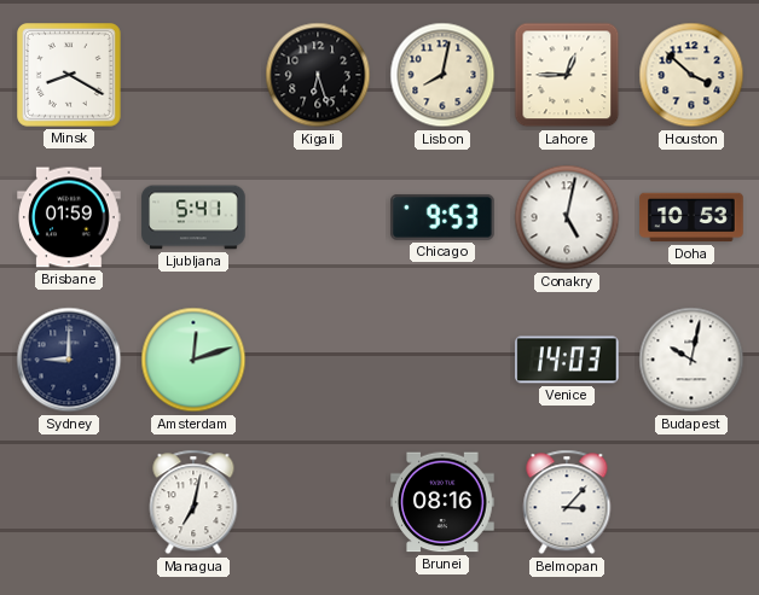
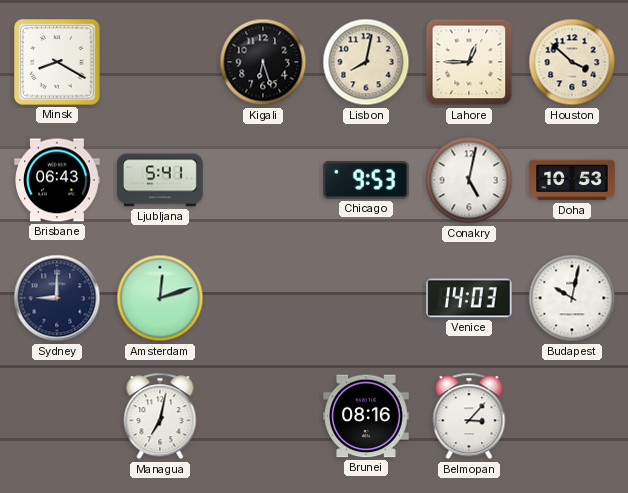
Brisbane: 01:59 -> 06:43
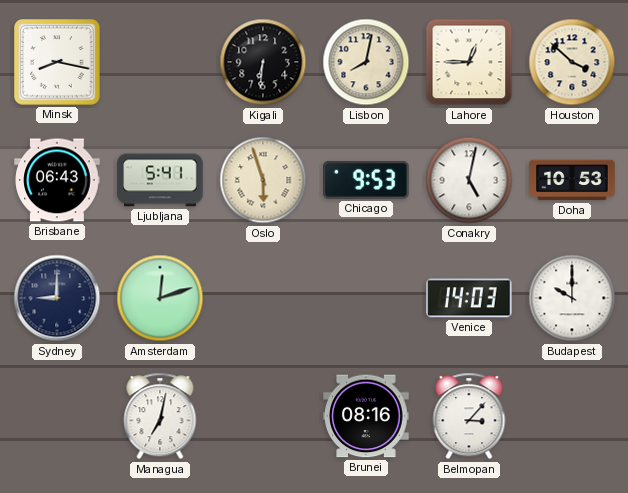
Minsk: 8:20 -> 8:17
Kigali: 6:27 -> 6:31
Oslo: none -> 5:57
Budapest: 10:02 -> 10:00
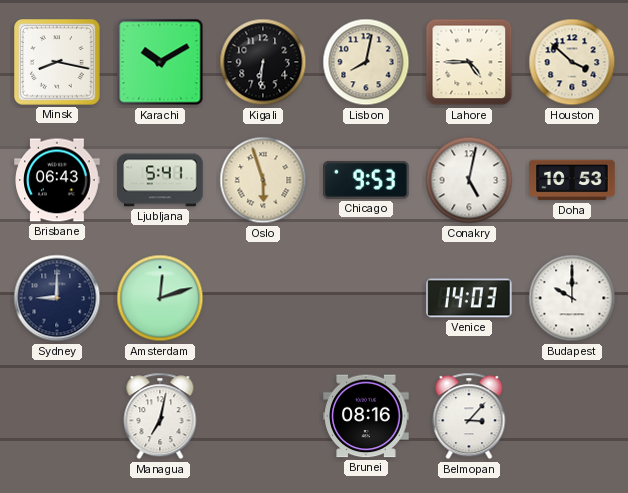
Karachi: none -> 10:10
Lahore: 12:45 -> 4:45
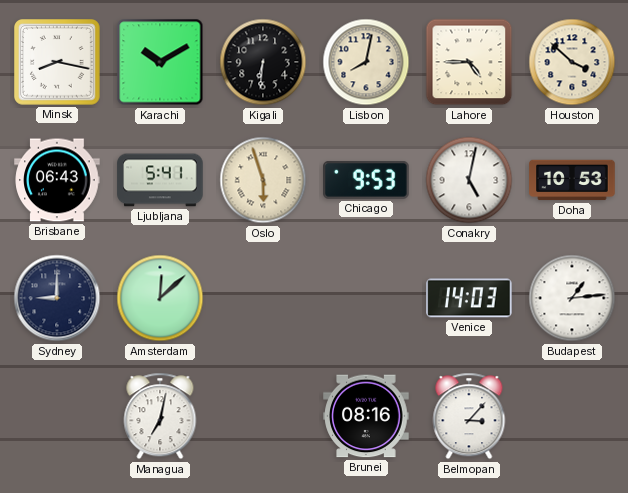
Amsterdam: 12:12 -> 12:08
Budapest: 10:00 -> 1:14
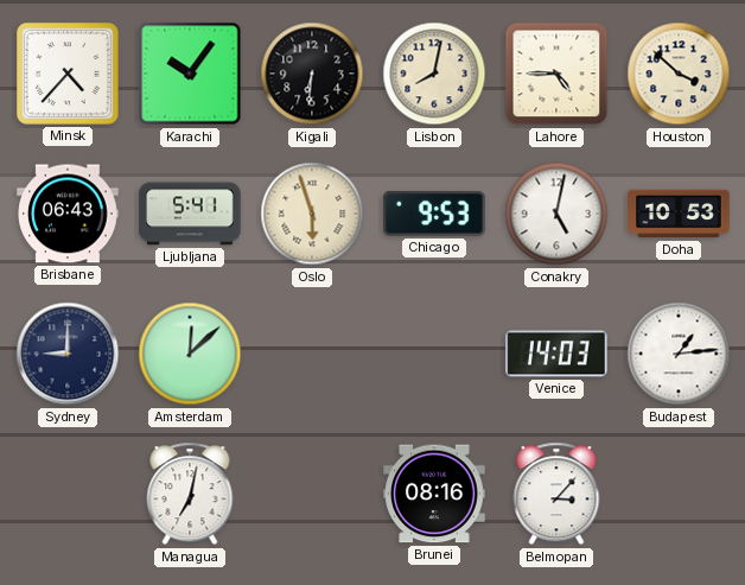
Minsk: 8:17 -> 4:37
Karachi: 10:10 -> 10:06
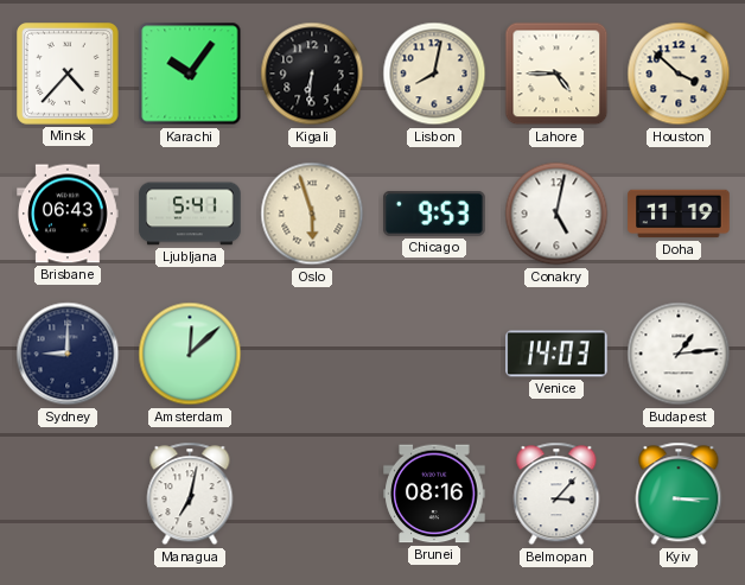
Doha: 10:53 -> 11:19
Kyiv: none -> 3:15
